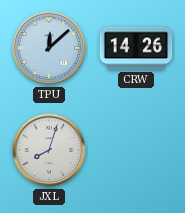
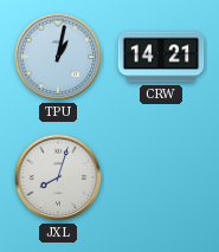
TPU: 12:08 -> 1:02
CRW: 14:26 -> 14:21
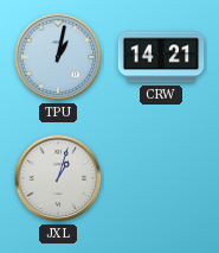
JXL: 8:03 -> 1:03
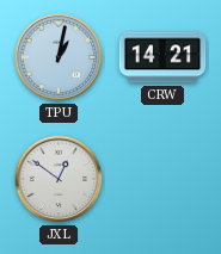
JXL: 1:03 -> 12:51
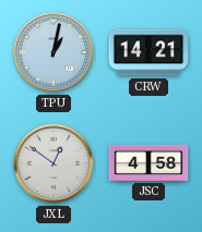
JSC: none -> 4:58
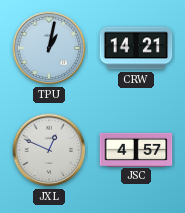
JXL: 12:51 -> 12:49
JSC: 4:58 -> 4:57
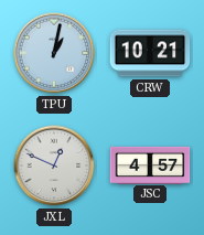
CRW: 14:21 -> 10:21
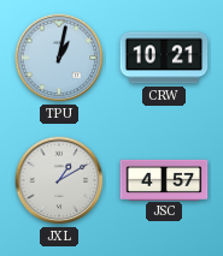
JXL: 12:49 -> 1:10
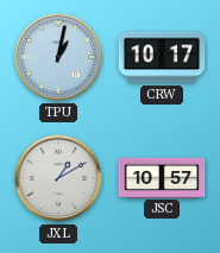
CRW: 10:21 -> 10:17
JSC: 4:57 -> 10:57
